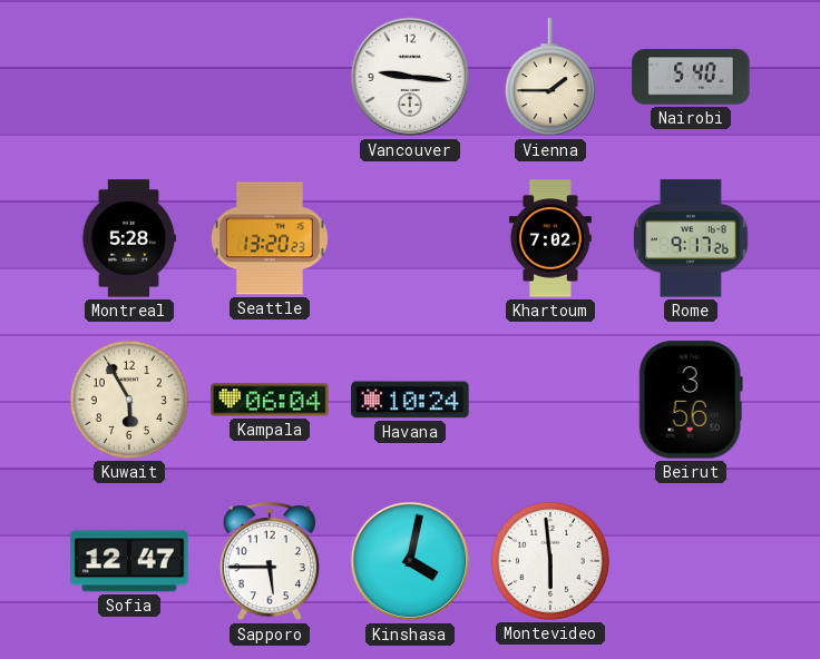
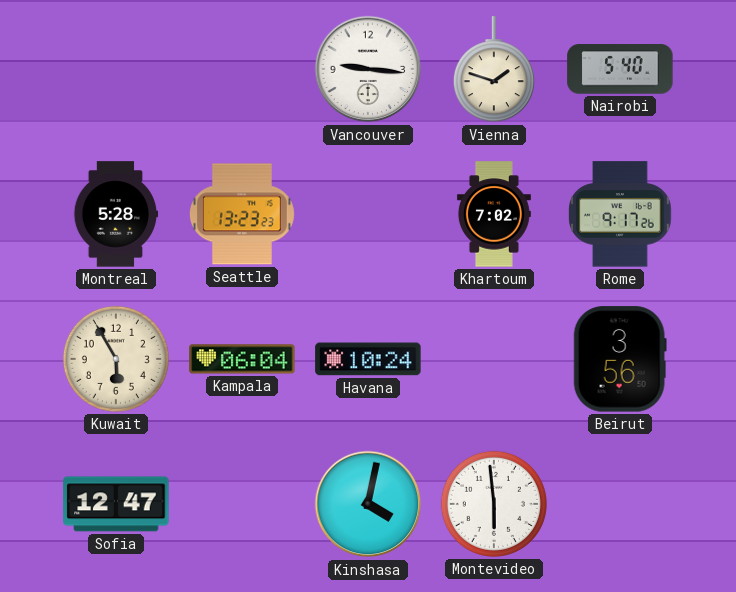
Vienna: 1:45 -> 1:48
Seattle: 13:20 -> 13:23
Sapporo: 5:45 -> none
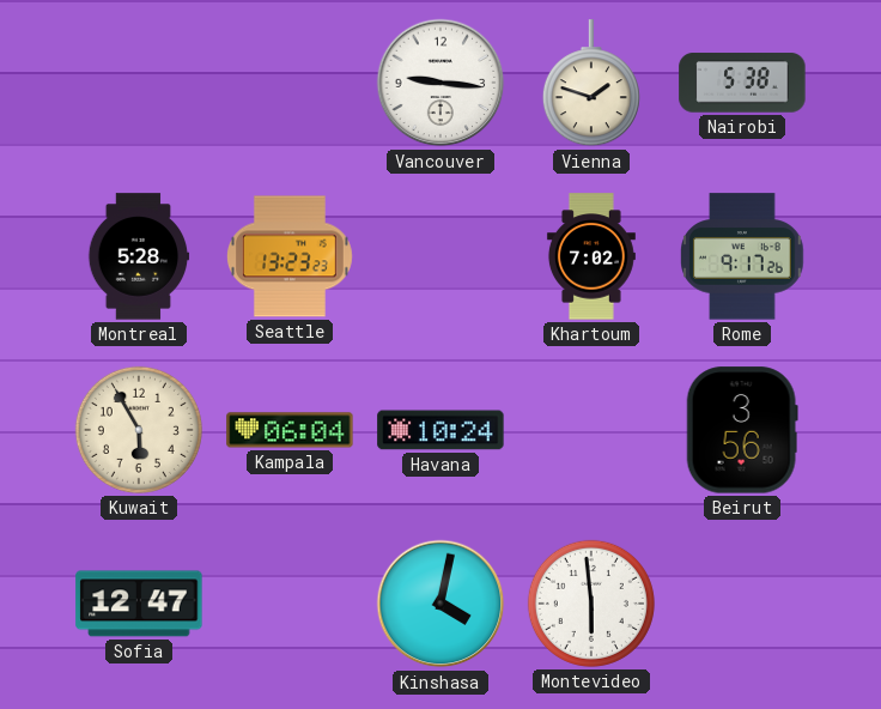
Nairobi: 5:40 -> 5:38
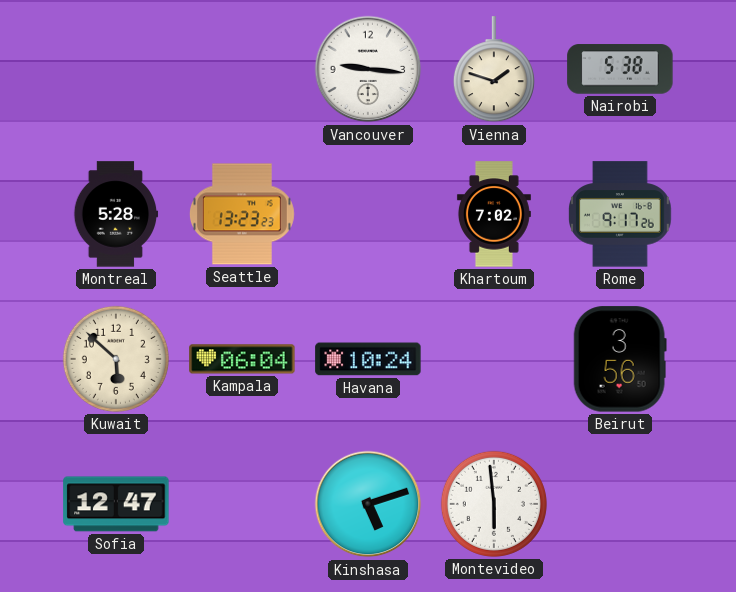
Kuwait: 5:55 -> 5:52
Kinshasa: 4:02 -> 5:12
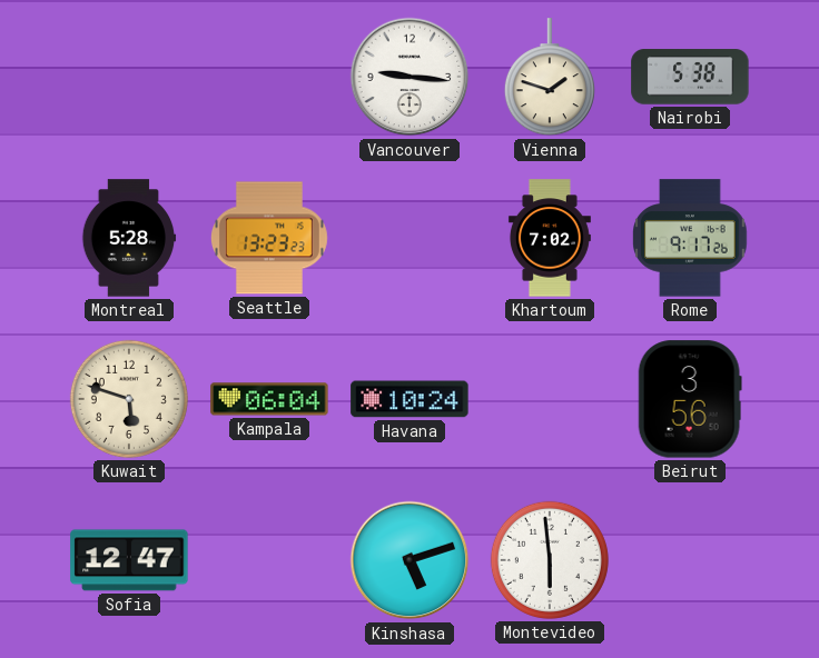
Kuwait: 5:52 -> 5:48
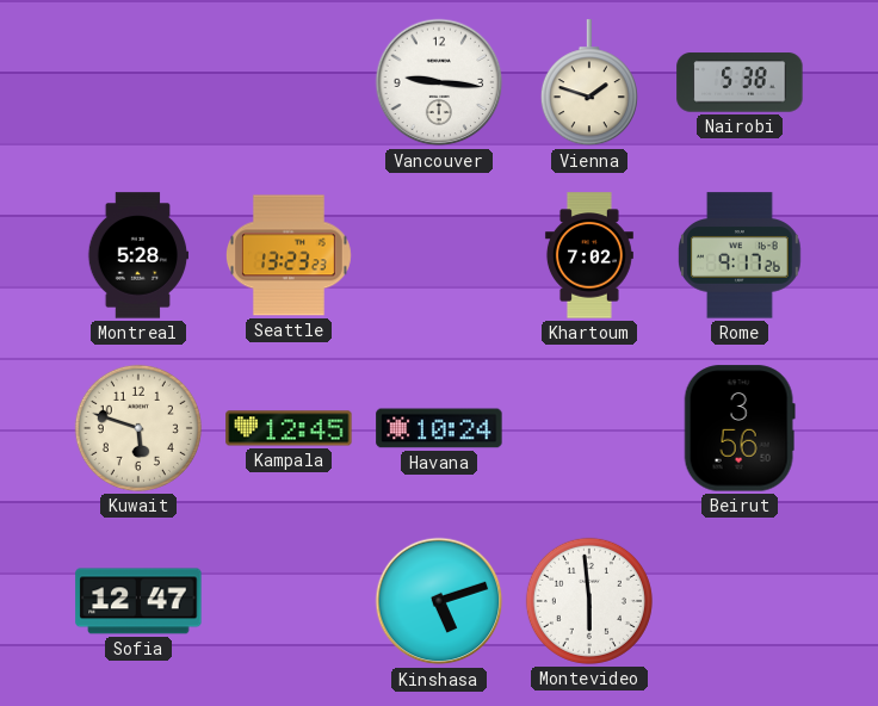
Kampala: 06:04 -> 12:45
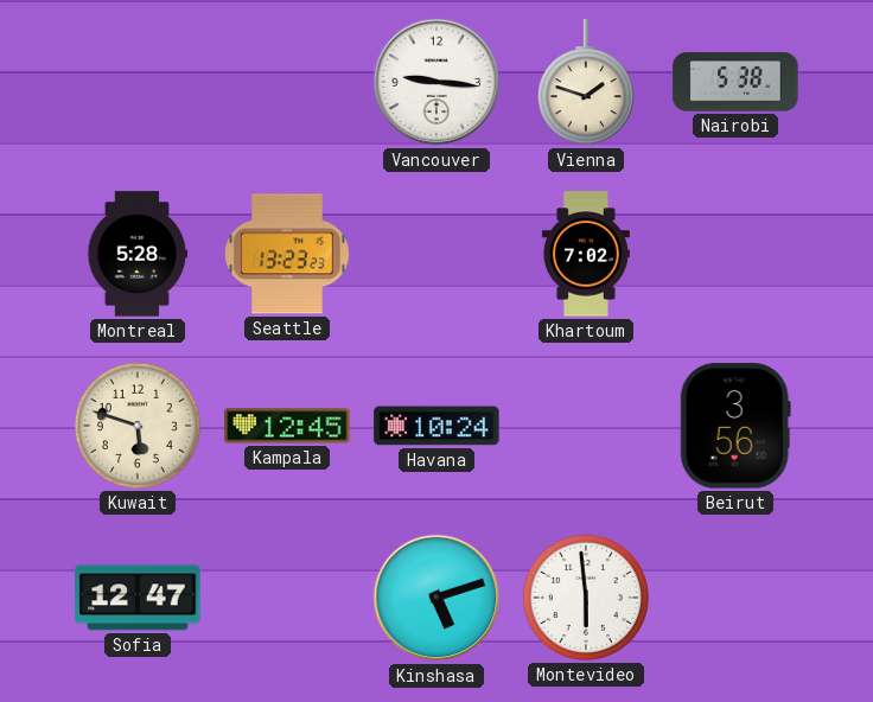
Rome: 9:17 -> none
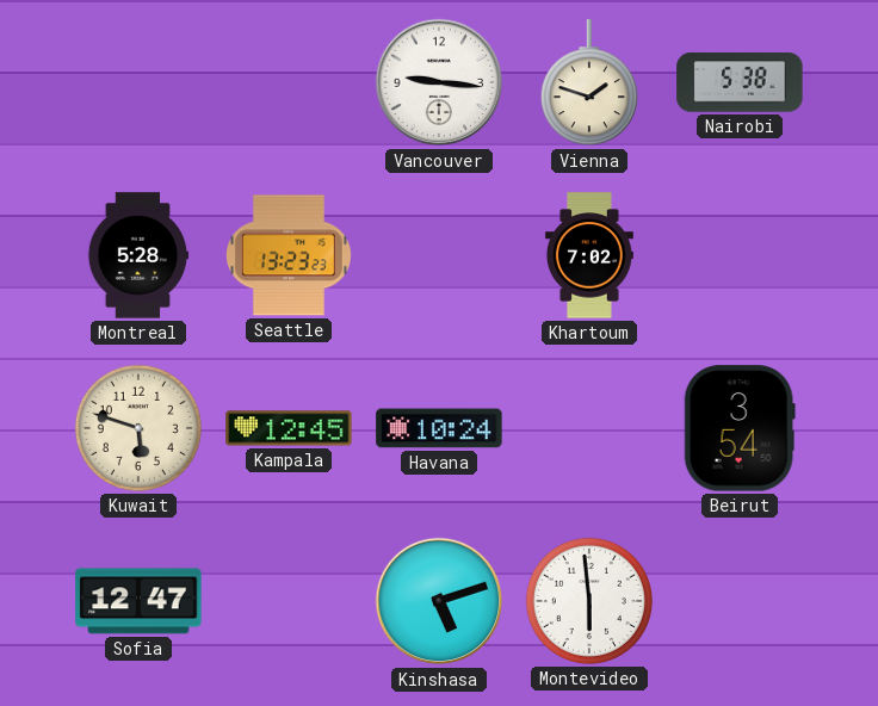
Beirut: 3:56 -> 3:54
